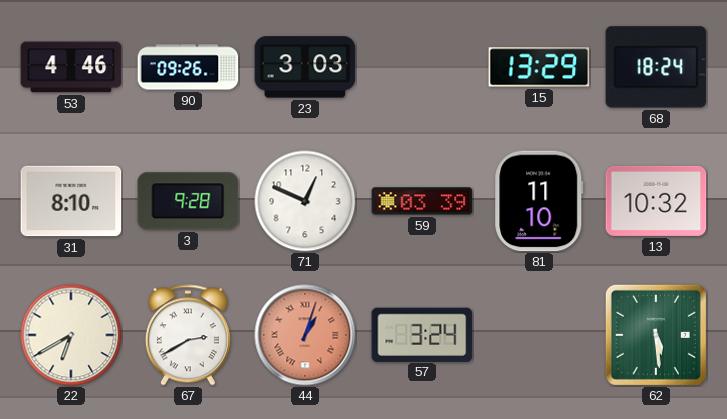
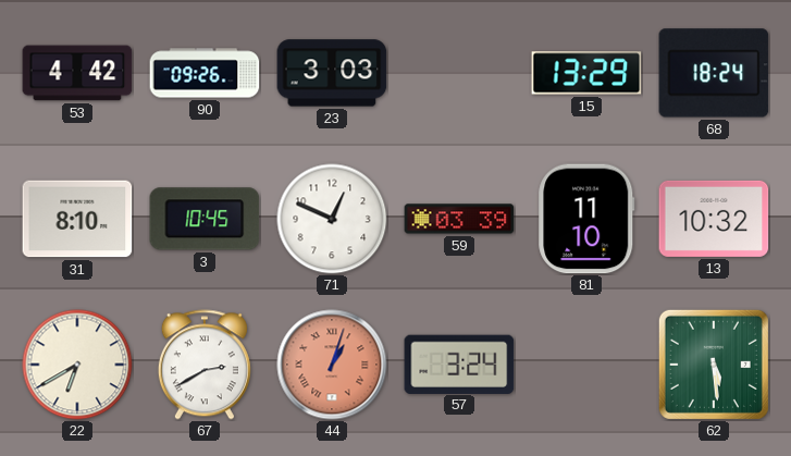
53: 4:46 -> 4:42
3: 9:28 -> 10:45
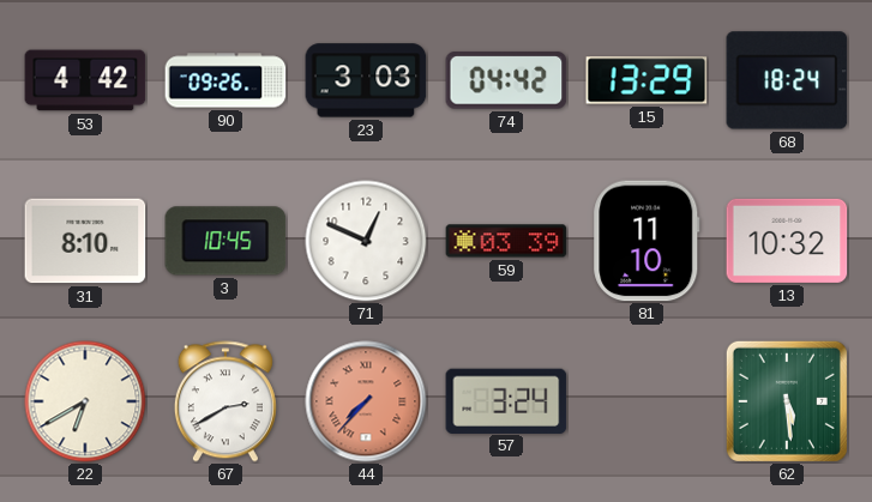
74: none -> 04:42
44: 1:03 -> 7:37
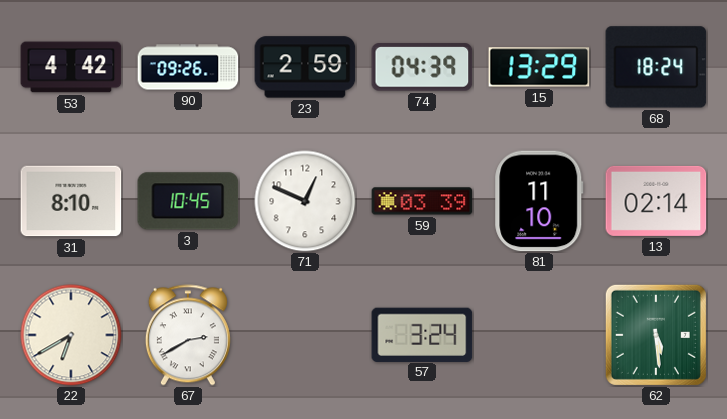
23: 3:03 -> 2:59
74: 04:42 -> 04:39
13: 10:32 -> 02:14
44: 7:37 -> none
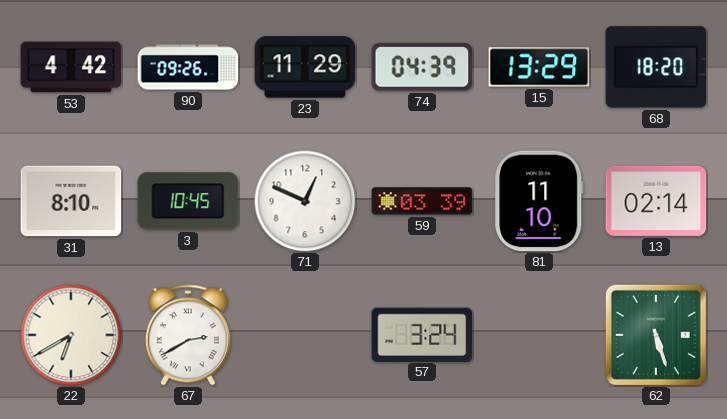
23: 2:59 -> 11:29
68: 18:24 -> 18:20
62: 5:29 -> 5:27
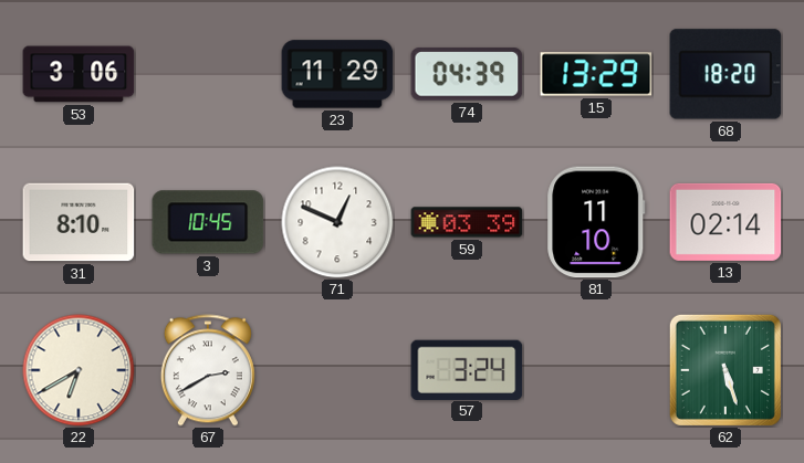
53: 4:42 -> 3:06
90: 09:26 -> none
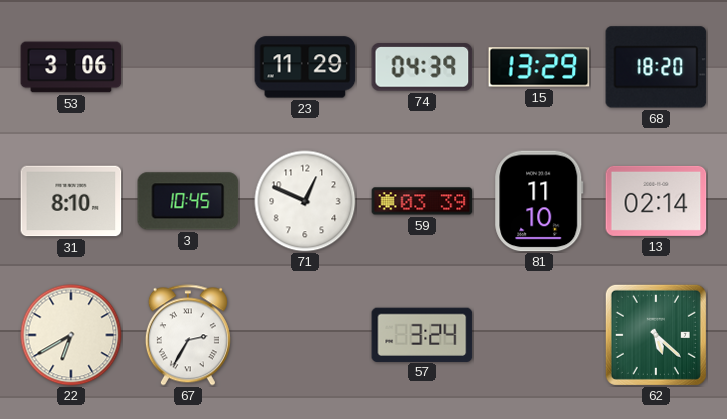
67: 2:40 -> 2:35
62: 5:27 -> 5:22
